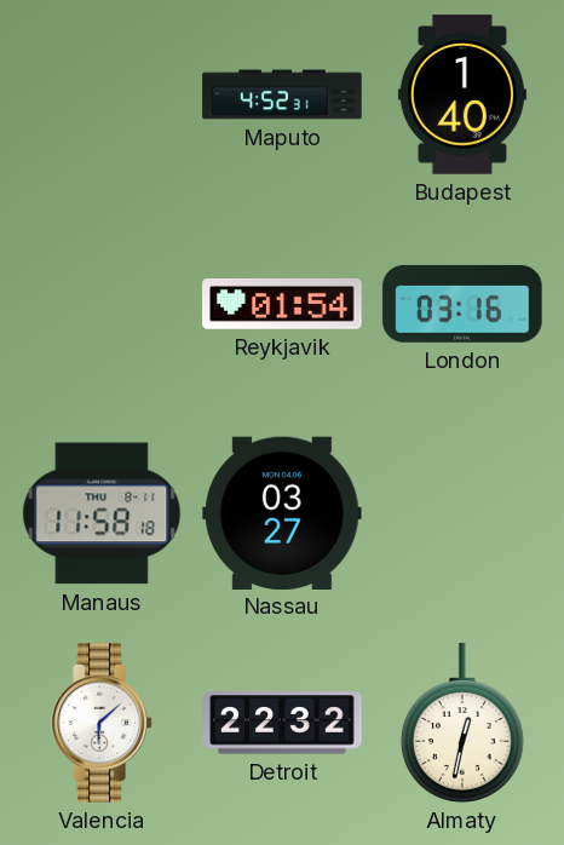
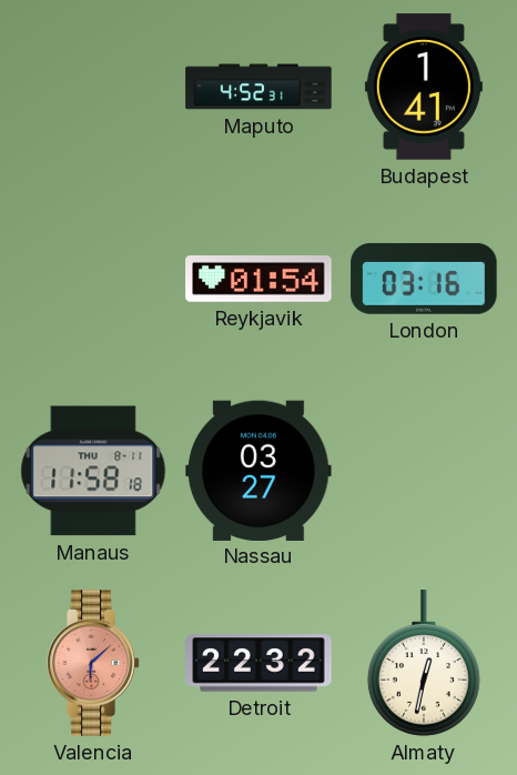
Budapest: 1:40 -> 1:41
Valencia dial: white -> salmon
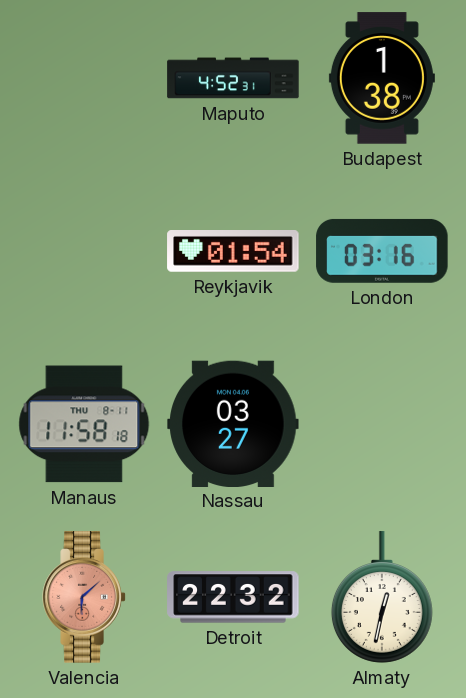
Budapest: 1:41 -> 1:38
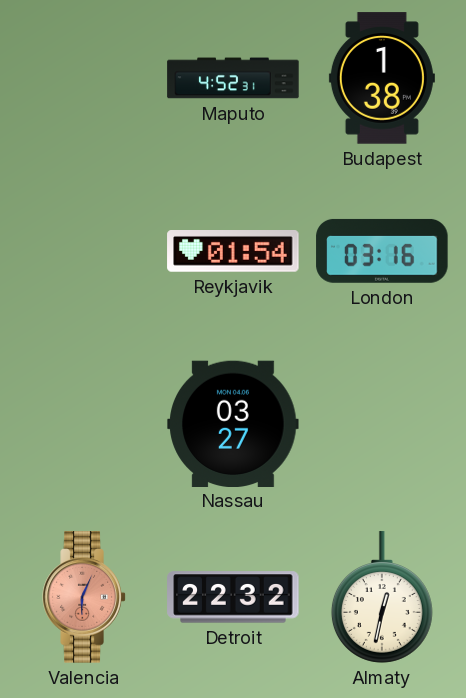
Manaus: 11:58 -> none
Valencia: 6:08 -> 6:04
